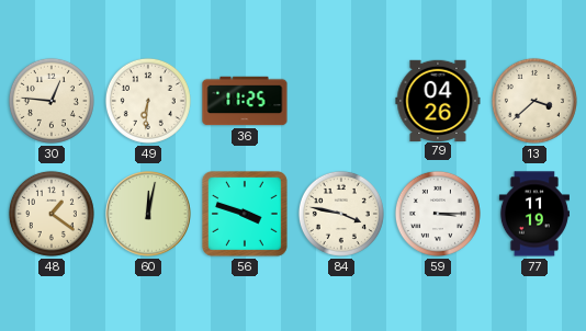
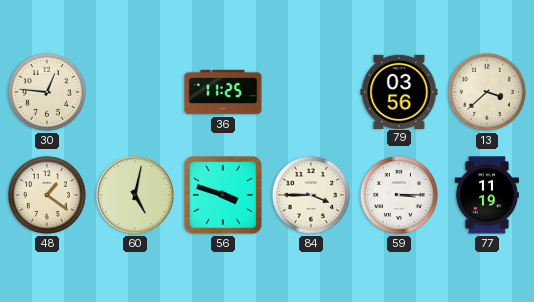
49: 6:31 -> none
79: 04:26 -> 03:56
60: 12:02 -> 5:02
84: 3:47 -> 3:45
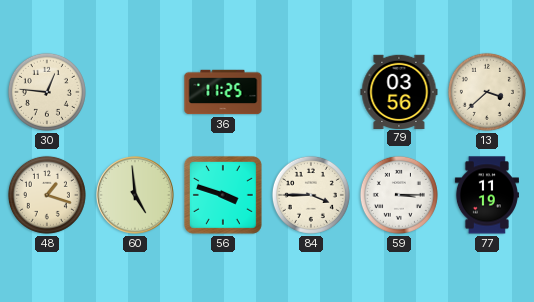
48: 1:21 -> 1:18
60: 5:02 -> 4:59
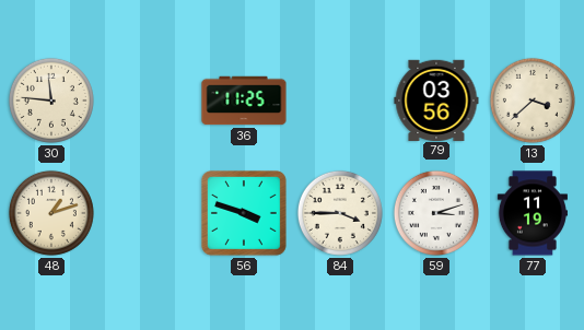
30: 12:46 -> 11:46
48: 1:18 -> 1:12
60: 4:59 -> none
59: 3:15 -> 3:12
